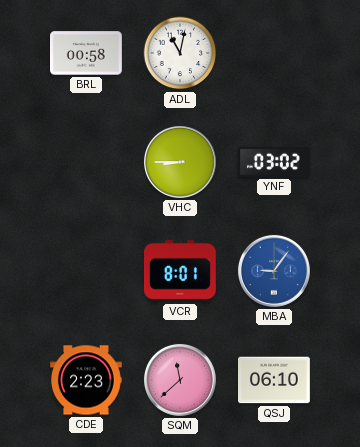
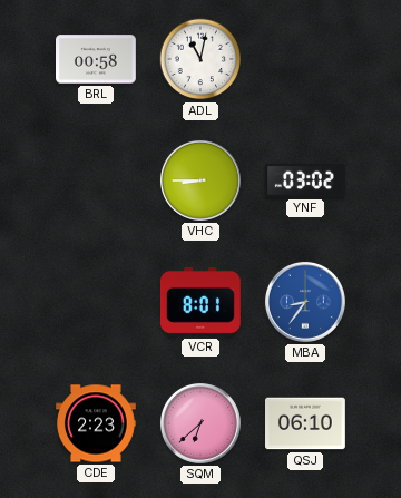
MBA: 9:06 -> 8:36
SQM: 11:38 -> 6:38
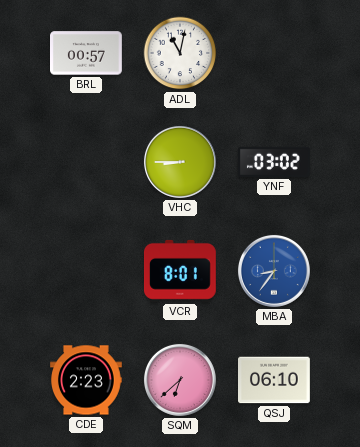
BRL: 00:58 -> 00:57
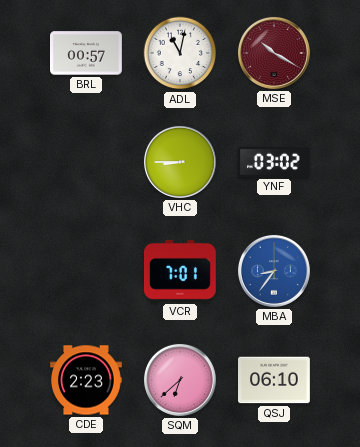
MSE: none -> 10:20
VCR: 8:01 -> 7:01
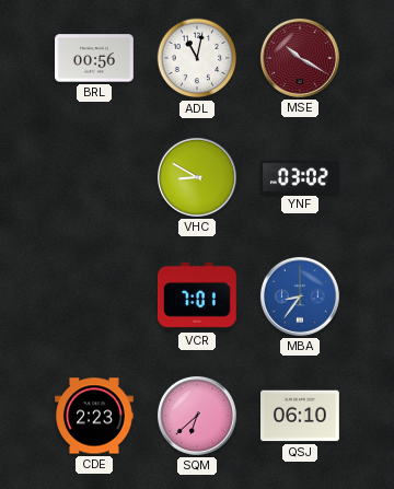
BRL: 00:57 -> 00:56
VHC: 8:45 -> 8:50
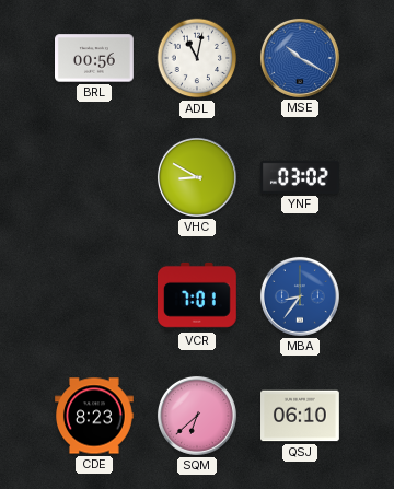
MSE dial: burgundy -> blue
CDE: 2:23 -> 8:23
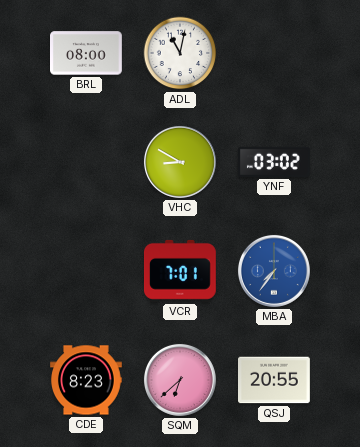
BRL: 00:56 -> 08:00
MSE: 10:20 -> none
MBA: 8:36 -> 7:36
QSJ: 06:10 -> 20:55
